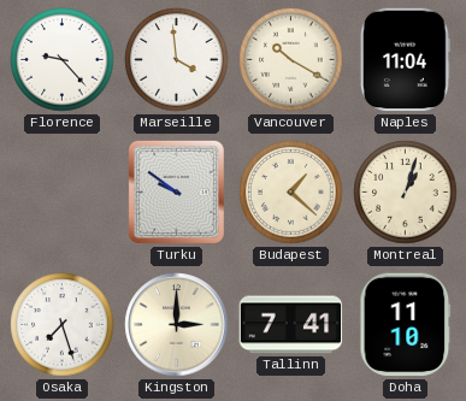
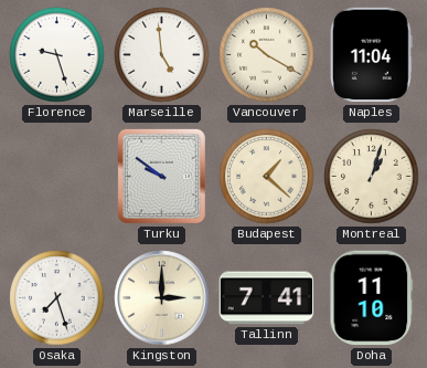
Florence: 9:23 -> 9:27
Marseille: 3:59 -> 4:59
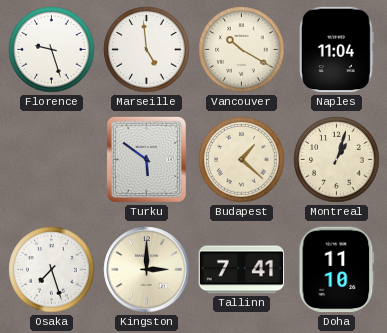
Turku: 9:51 -> 5:51
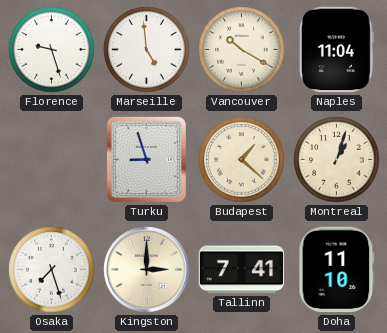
Turku: 5:51 -> 8:57
